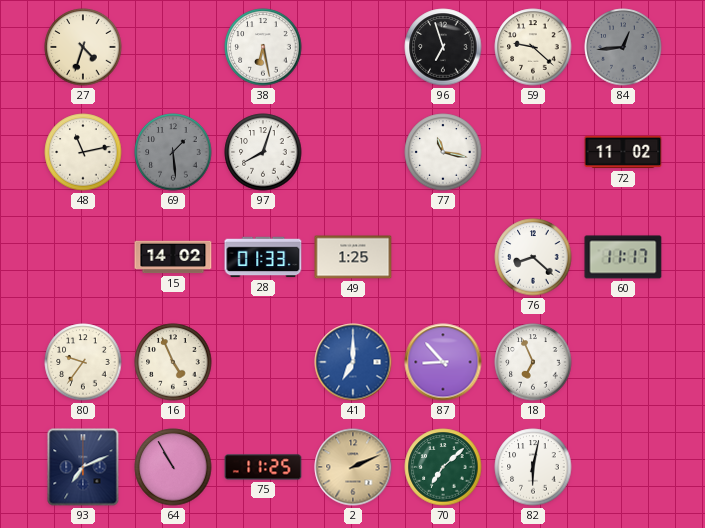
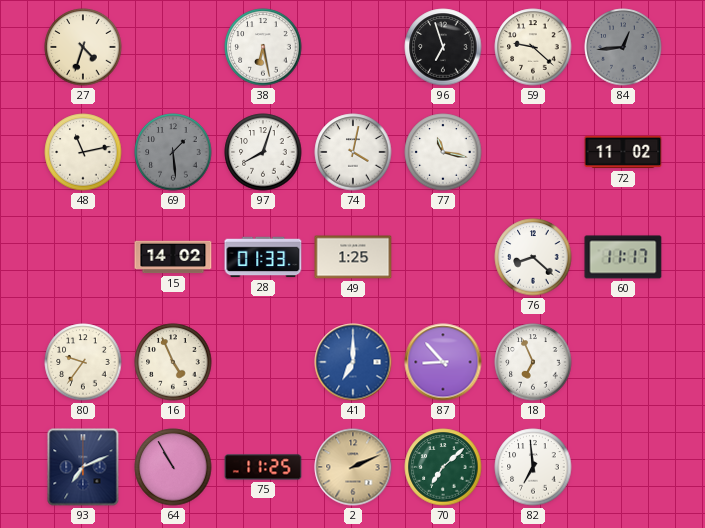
74: none -> 4:02
82: 6:02 -> 6:59
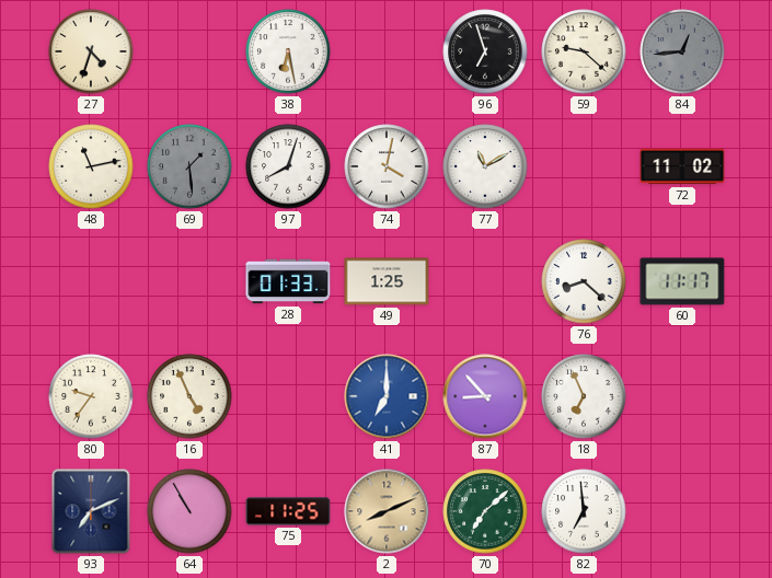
77: 11:17 -> 11:10
15: 14:02 -> none
2: 2:11 -> 8:11
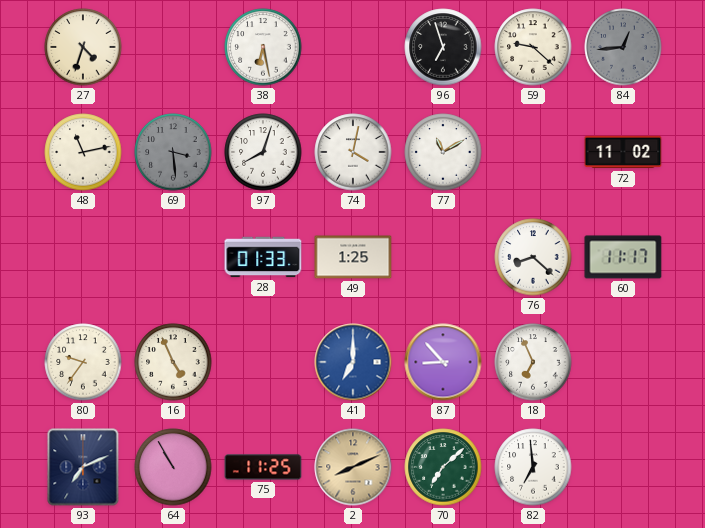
69: 1:29 -> 3:29
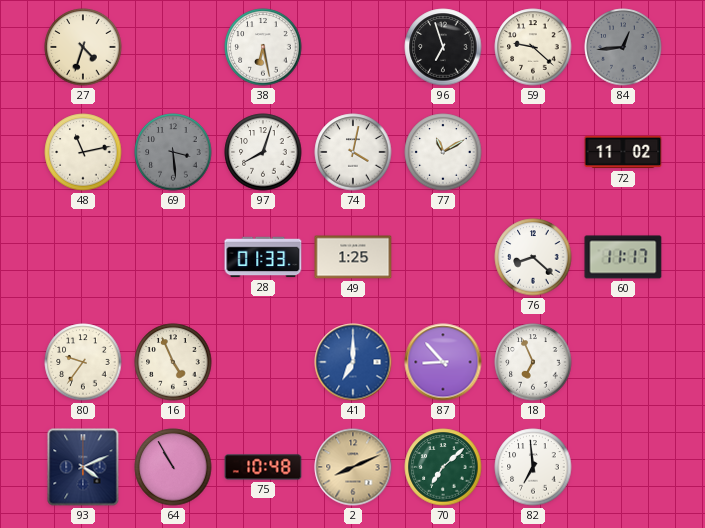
93: 7:11 -> 4:11
75: 11:25 -> 10:48
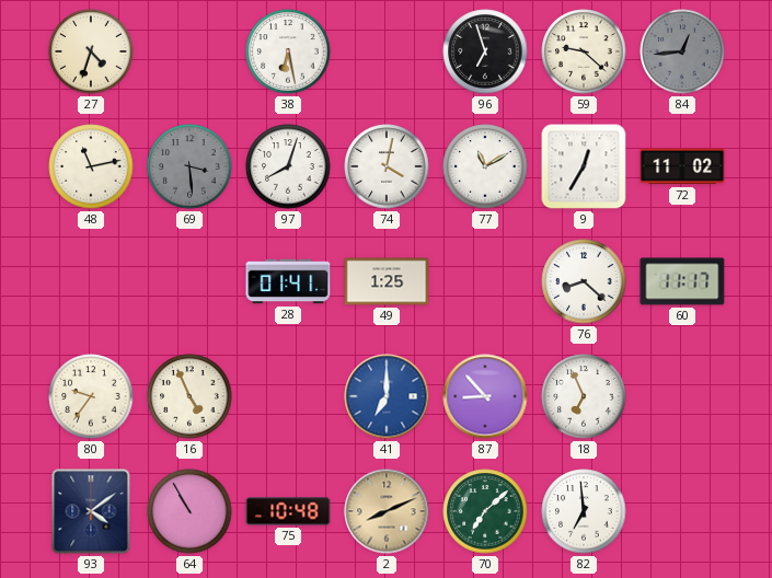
9: none -> 12:35
28: 01:33 -> 01:41
93: 4:11 -> 4:09
